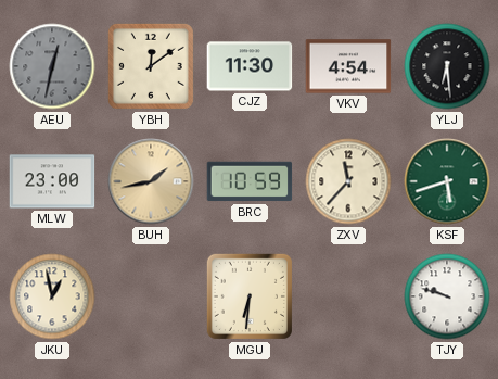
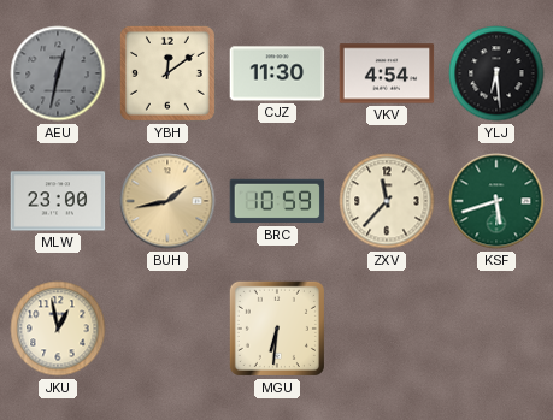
TJY: 9:48 -> none
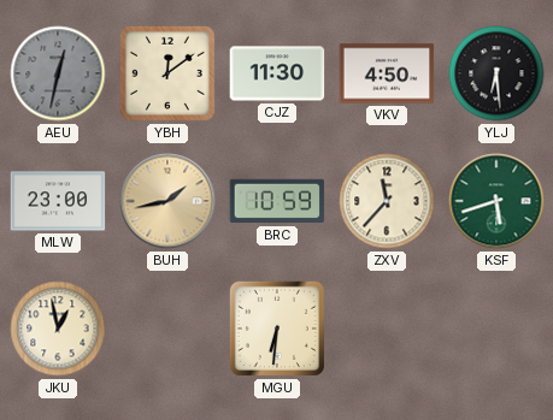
VKV: 4:54 -> 4:50
